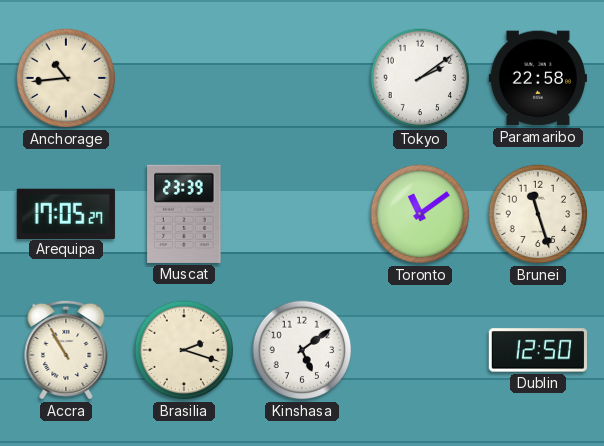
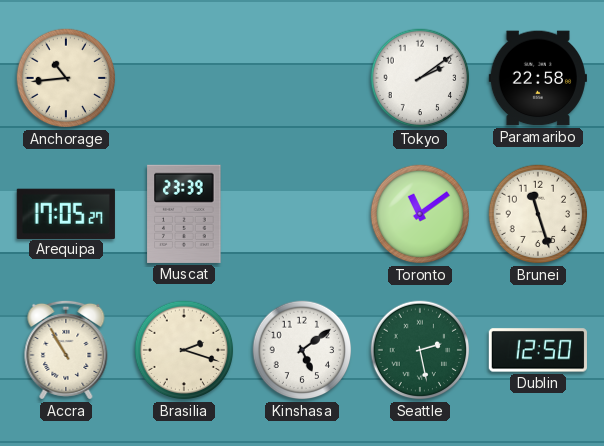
Seattle: none -> 2:28
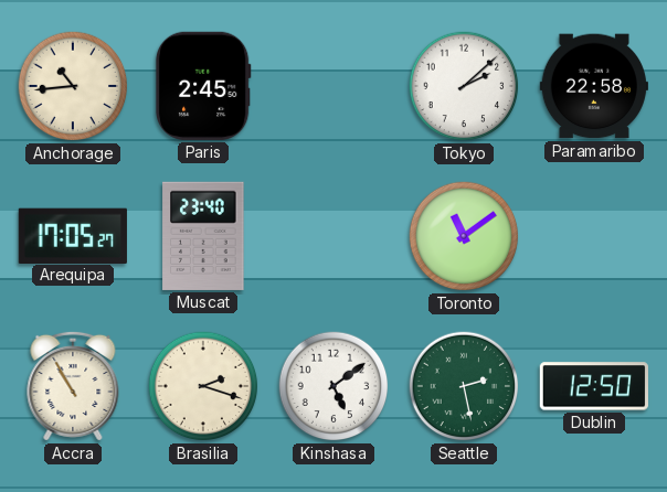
Paris: none -> 2:45
Tokyo: 2:09 -> 2:08
Muscat: 23:39 -> 23:40
Brunei: 11:27 -> none
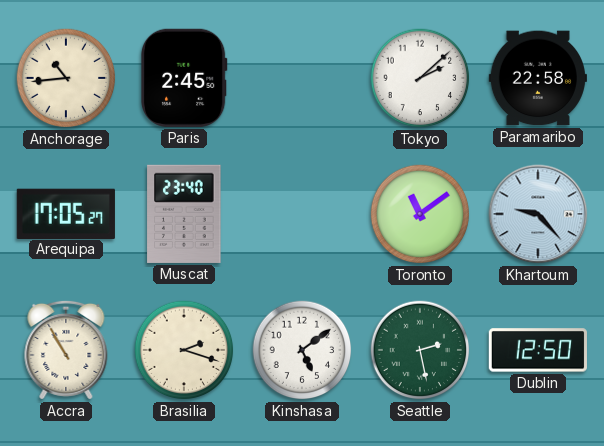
Khartoum: none -> 9:23
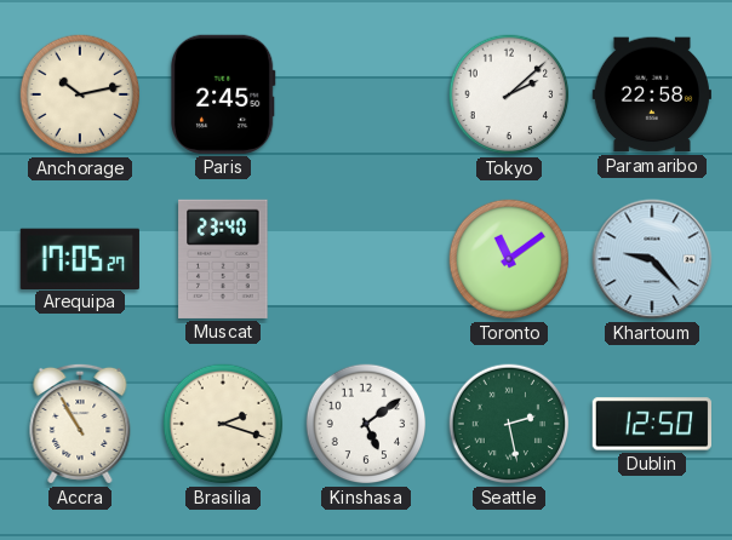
Anchorage: 10:44 -> 10:13
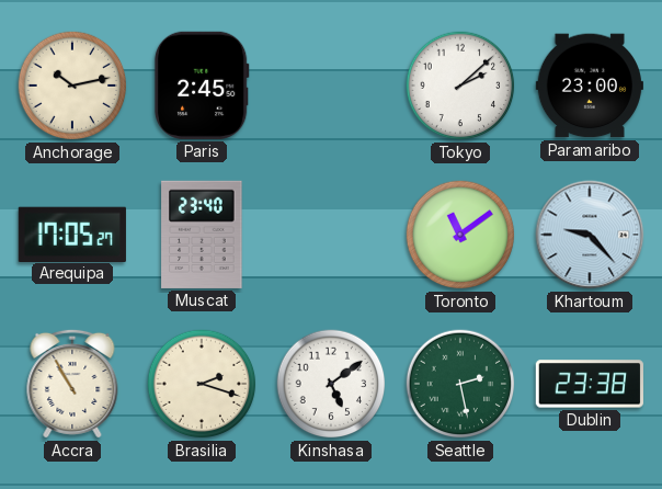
Paramaribo: 22:58 -> 23:00
Dublin: 12:50 -> 23:38
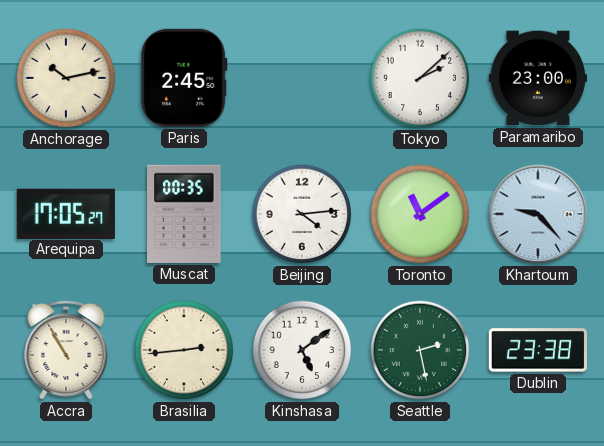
Muscat: 23:40 -> 00:35
Beijing: none -> 4:14
Brasilia: 2:18 -> 2:44
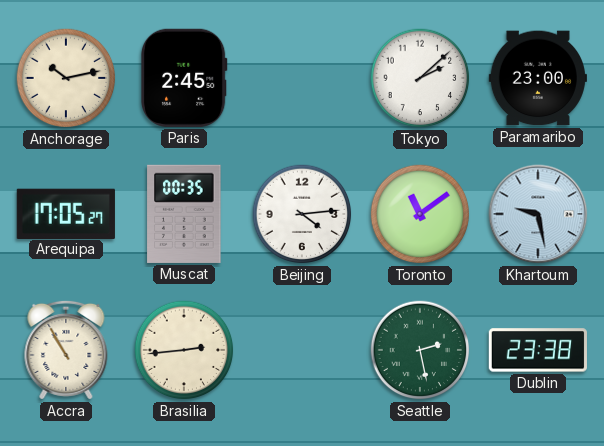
Khartoum: 9:23 -> 9:28
Kinshasa: 5:09 -> none
